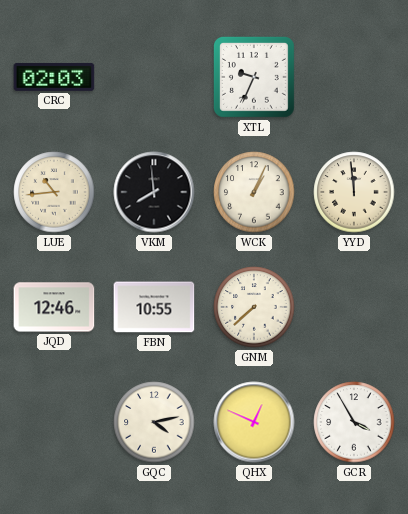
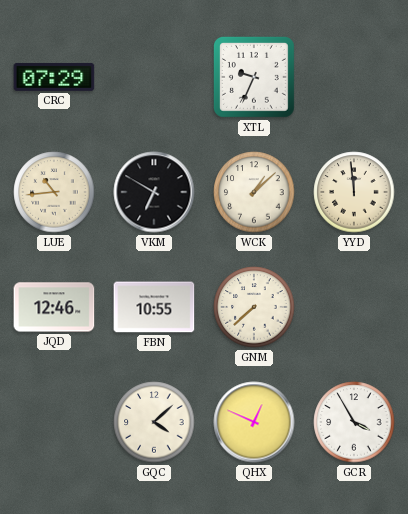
CRC: 02:03 -> 07:29
VKM: 7:59 -> 6:50
WCK: 1:04 -> 1:08
GQC: 4:13 -> 4:08
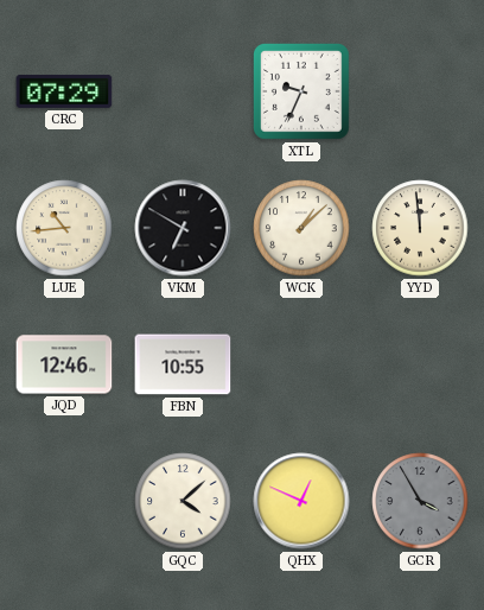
GNM: 7:38 -> none
GCR dial: white -> grey
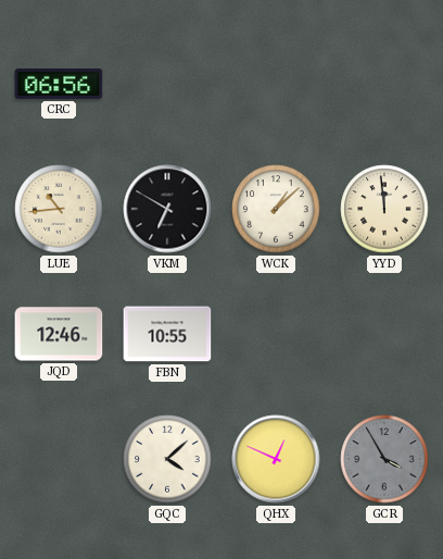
CRC: 07:29 -> 06:56
XTL: 9:34 -> none
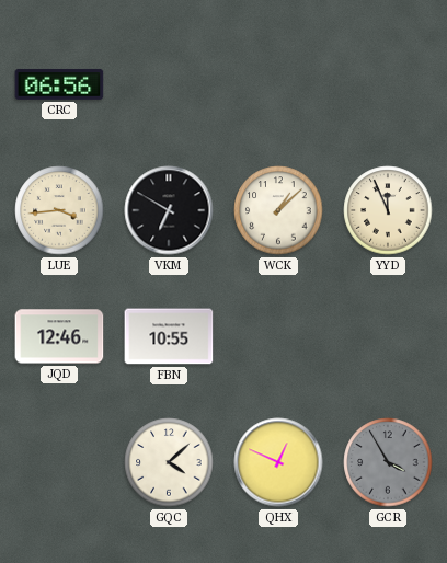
LUE: 10:44 -> 3:44
YYD: 11:59 -> 11:56
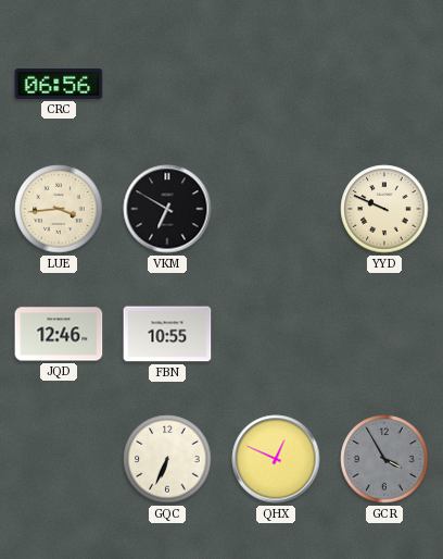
WCK: 1:08 -> none
YYD: 11:56 -> 9:49
GQC: 4:08 -> 6:34
